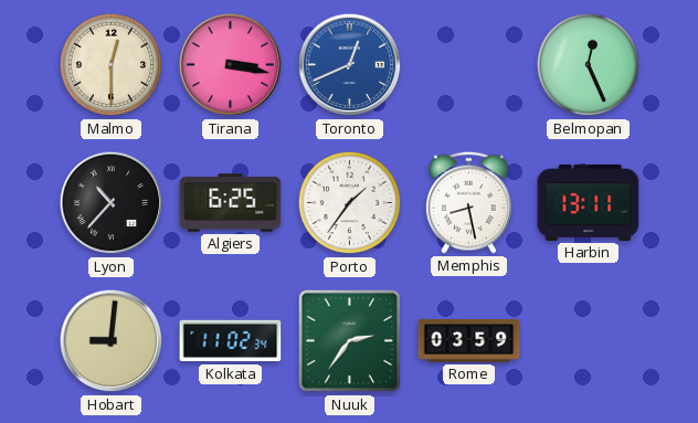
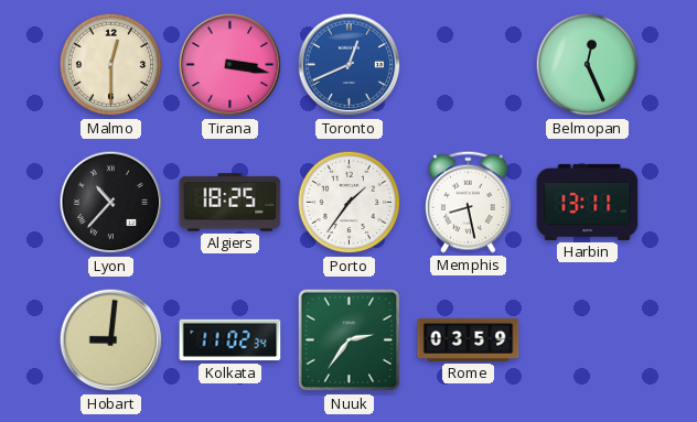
Algiers: 6:25 -> 18:25
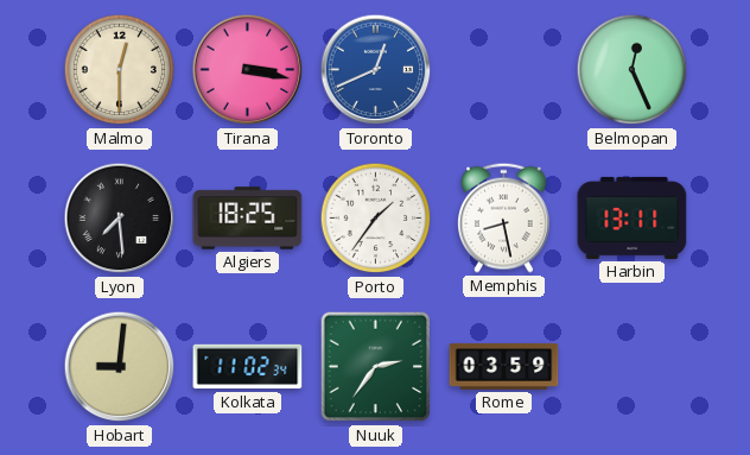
Lyon: 10:37 -> 7:29
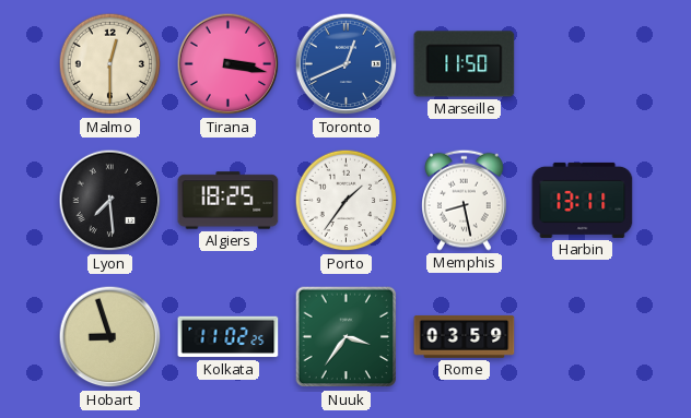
Marseille: none -> 11:50
Belmopan: 12:26 -> none
Hobart: 9:01 -> 8:57
Kolkata: 11:02:34 -> 11:02:25
Nuuk: 2:36 -> 3:36
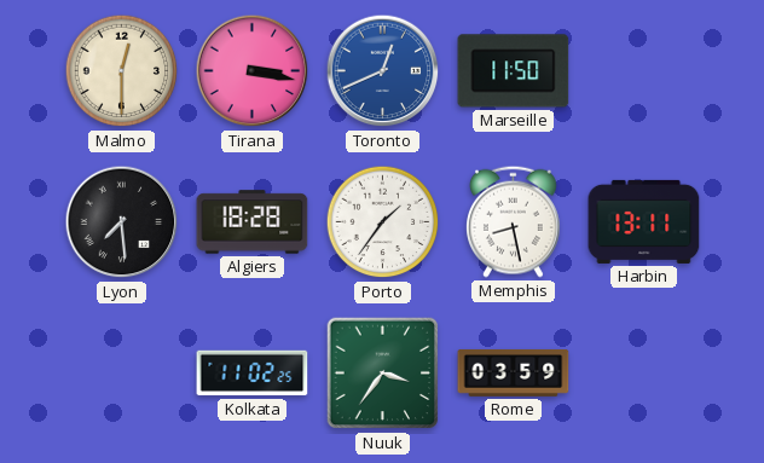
Algiers: 18:25 -> 18:28
Hobart: 8:57 -> none
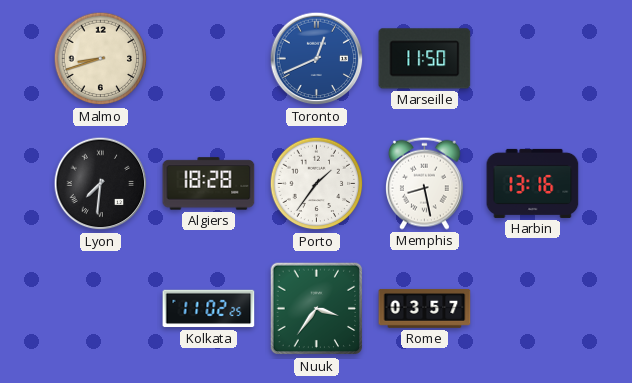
Malmo: 12:30 -> 8:42
Tirana: 3:17 -> none
Lyon: 7:29 -> 7:31
Harbin: 13:11 -> 13:16
Rome: 03:59 -> 03:57
